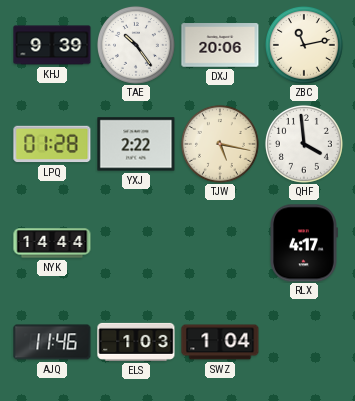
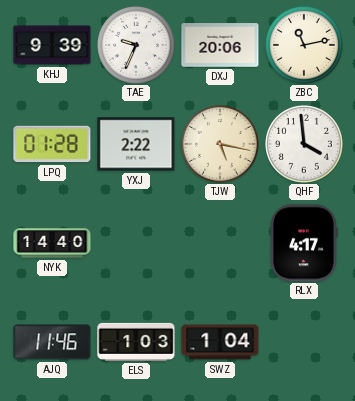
TAE: 10:24 -> 9:34
NYK: 14:44 -> 14:40
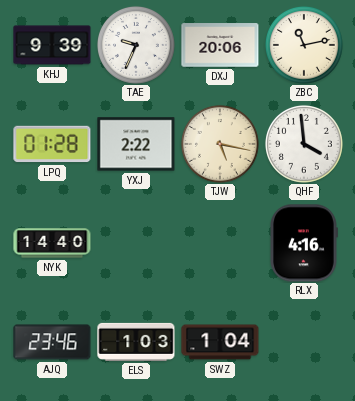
RLX: 4:17 -> 4:16
AJQ: 11:46 -> 23:46
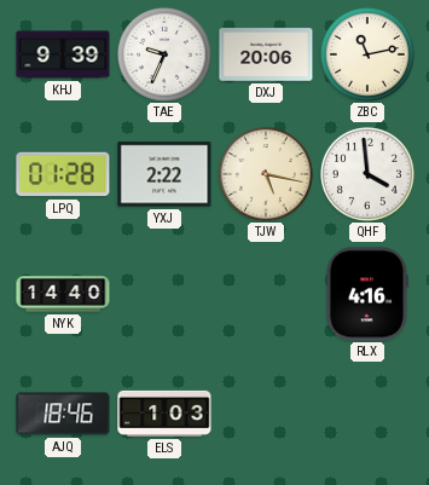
AJQ: 23:46 -> 18:46
SWZ: 1:04 -> none
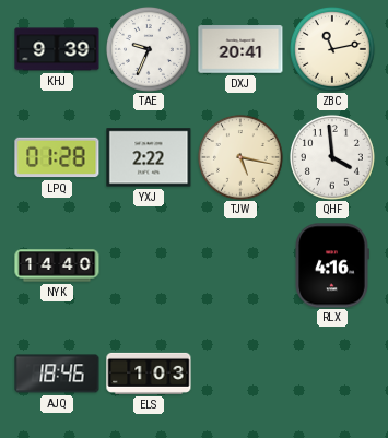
DXJ: 20:06 -> 20:41
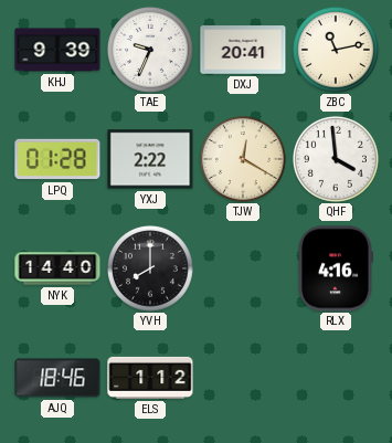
TJW: 5:17 -> 12:20
YVH: none -> 8:00
ELS: 1:03 -> 1:12
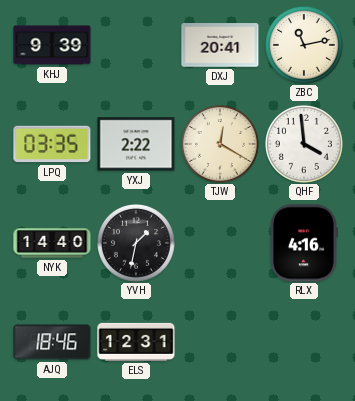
TAE: 9:34 -> none
LPQ: 01:28 -> 03:35
YVH: 8:00 -> 1:32
ELS: 1:12 -> 12:31
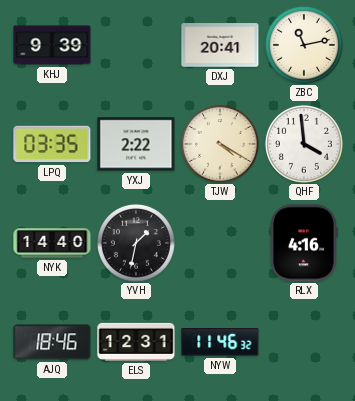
TJW: 12:20 -> 4:20
NYW: none -> 11:46
